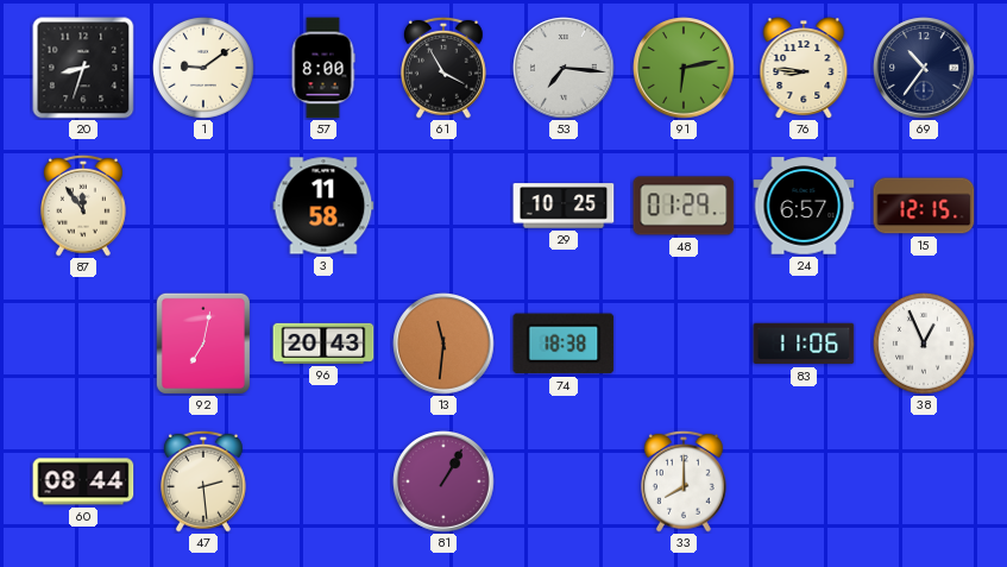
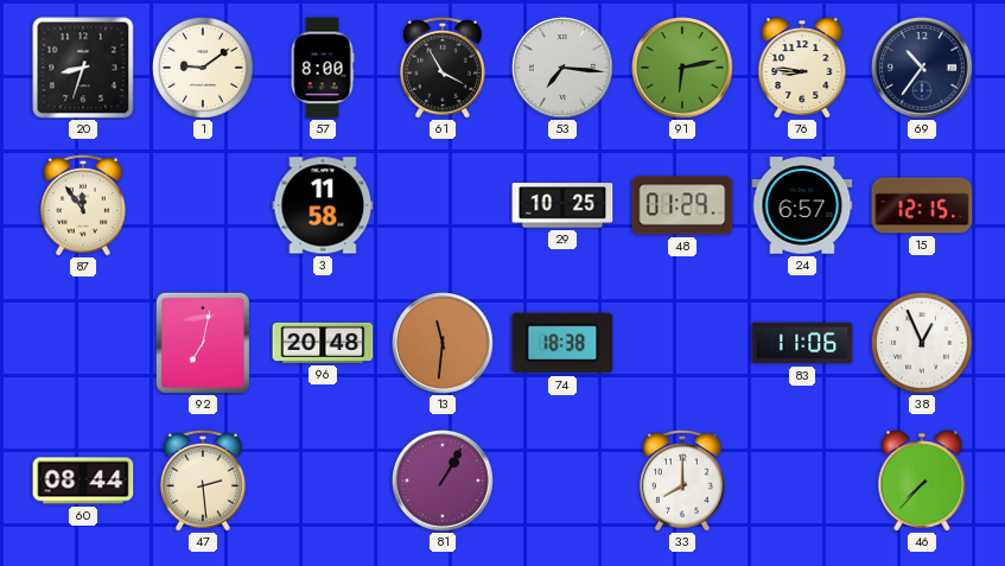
96: 20:43 -> 20:48
46: none -> 7:37
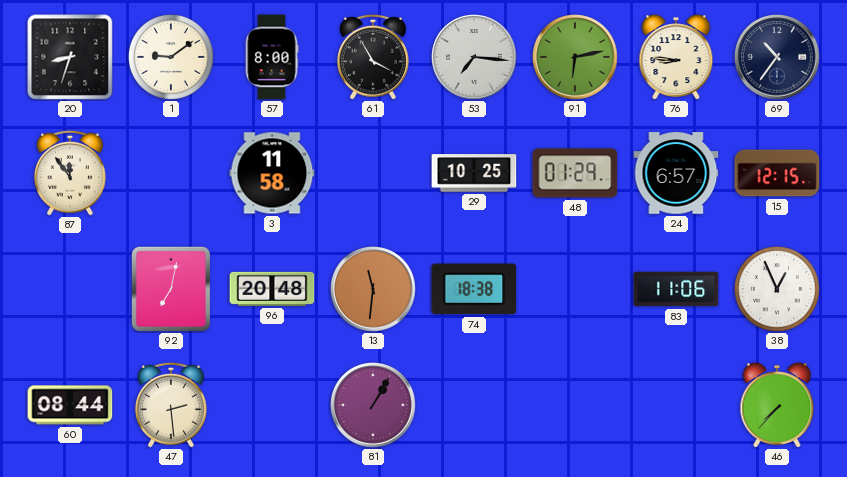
33: 8:00 -> none
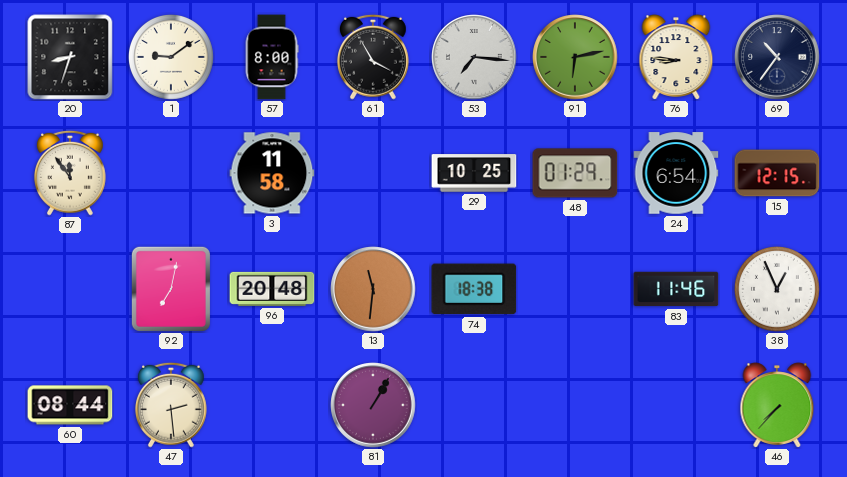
24: 6:57 -> 6:54
83: 11:06 -> 11:46
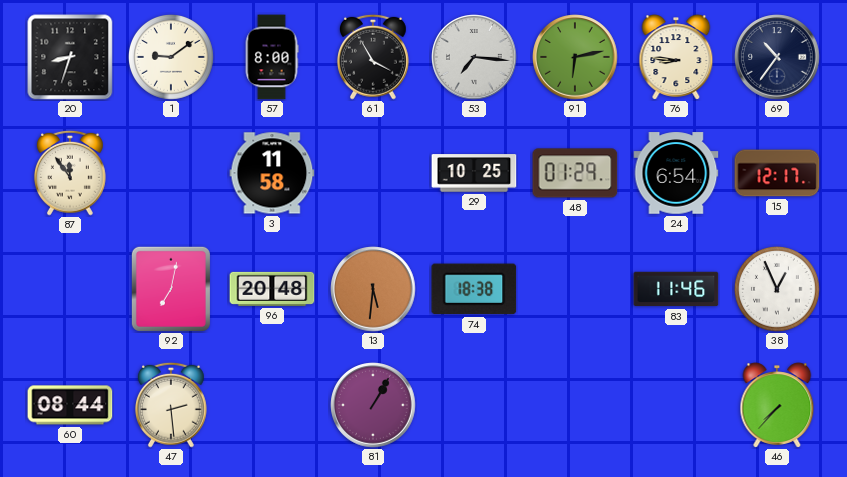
15: 12:15 -> 12:17
13: 11:31 -> 5:31
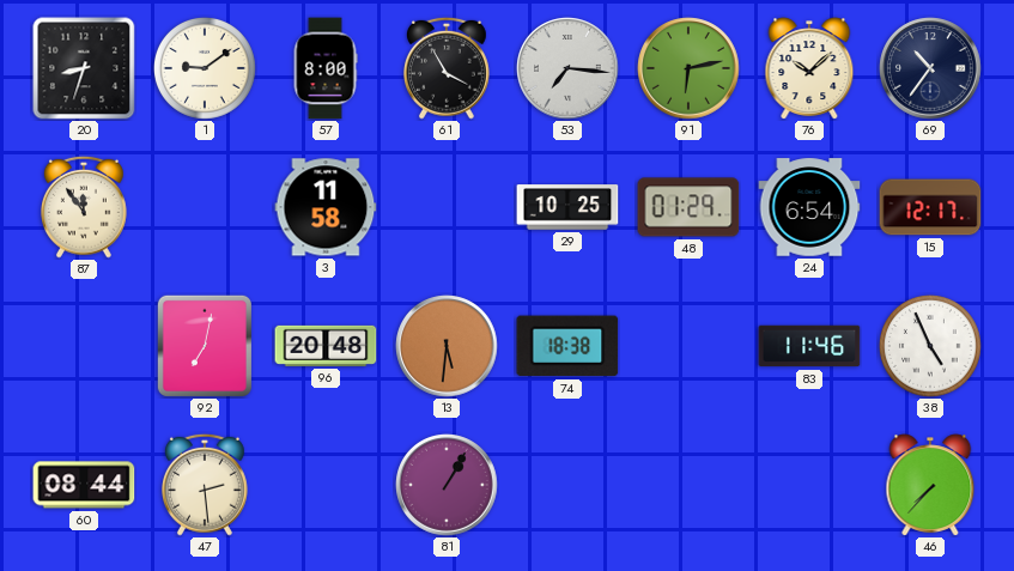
76: 8:46 -> 10:08
38: 12:56 -> 4:56
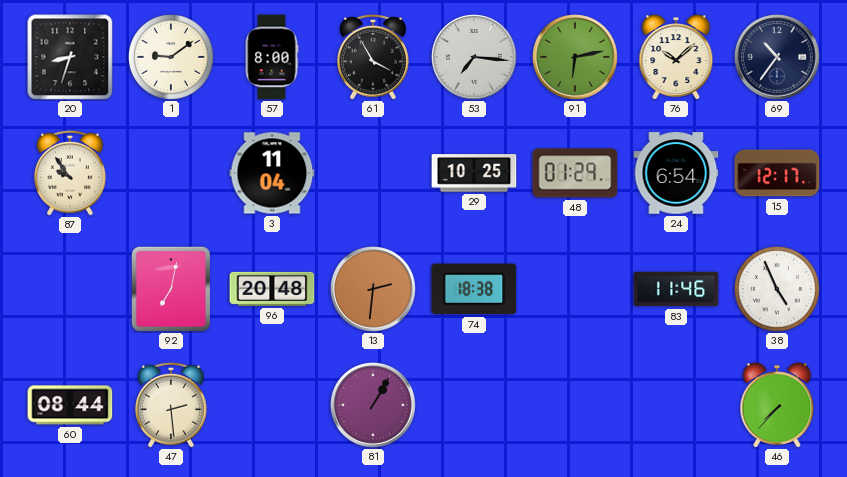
87: 11:54 -> 9:54
3: 11:58 -> 11:04
13: 5:31 -> 2:31
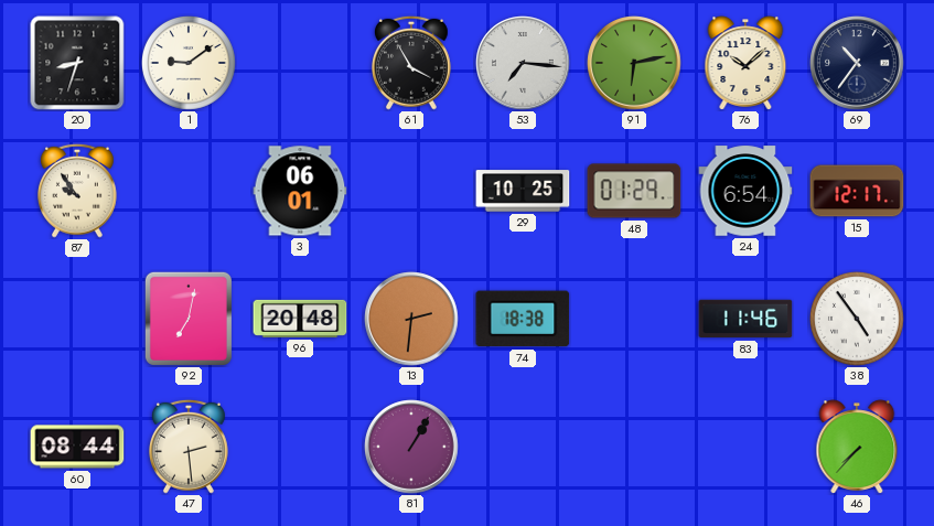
57: 8:00 -> none
3: 11:04 -> 06:01
38: 4:56 -> 4:54
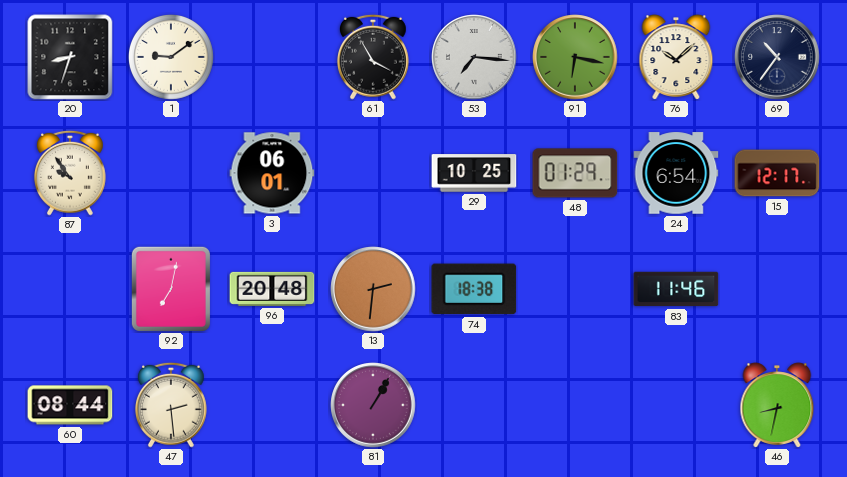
91: 6:13 -> 6:17
38: 4:54 -> none
46: 7:37 -> 8:32
